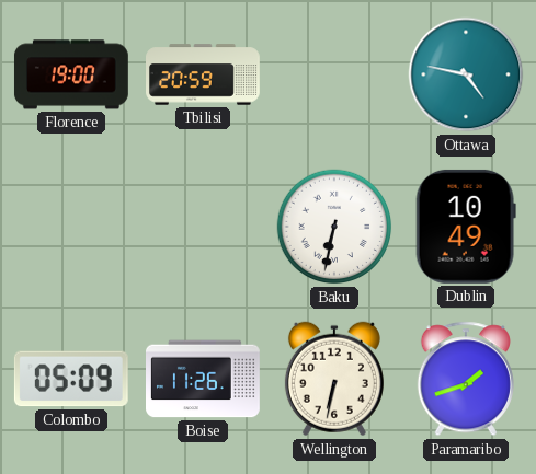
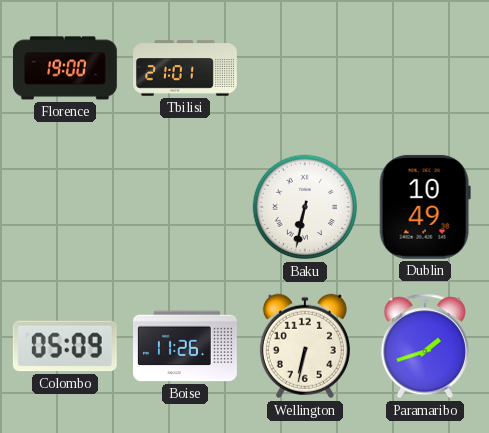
Tbilisi: 20:59 -> 21:01
Ottawa: 4:47 -> none
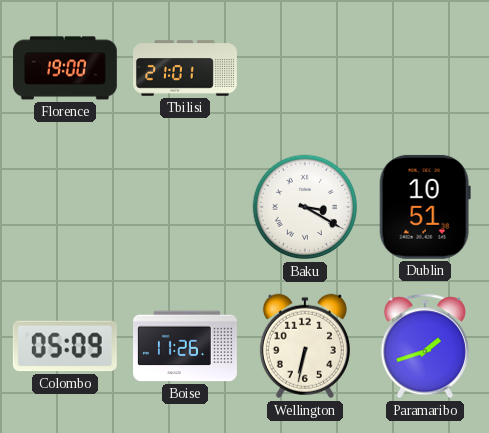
Baku: 6:32 -> 3:20
Dublin: 10:49 -> 10:51
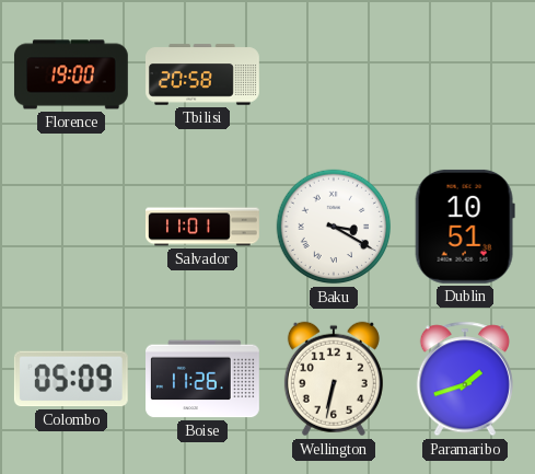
Tbilisi: 21:01 -> 20:58
Salvador: none -> 11:01
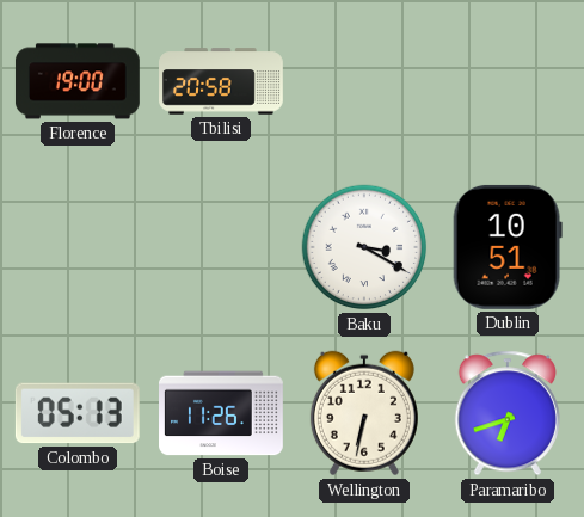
Salvador: 11:01 -> none
Colombo: 05:09 -> 05:13
Paramaribo: 1:42 -> 6:42
